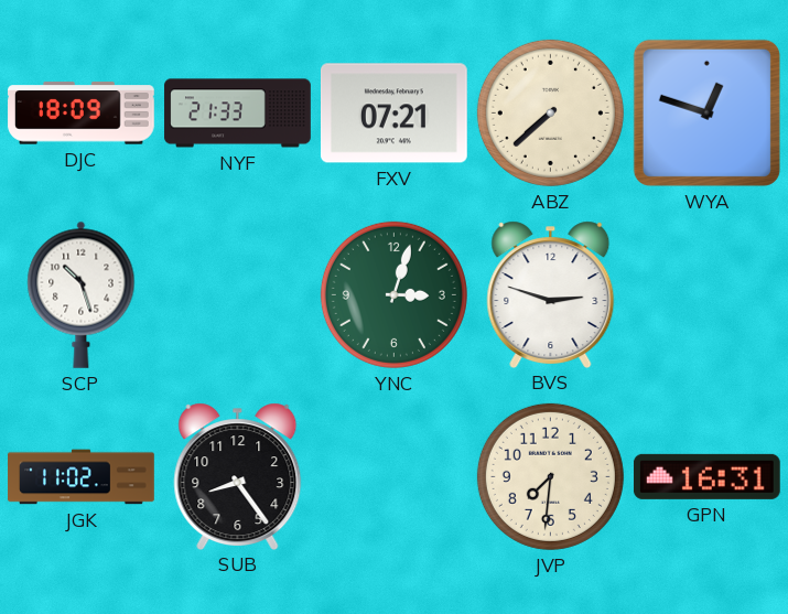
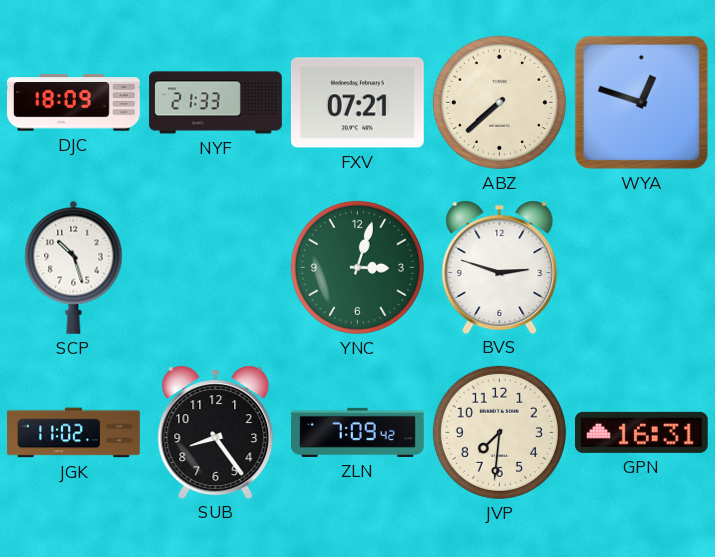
ZLN: none -> 7:09
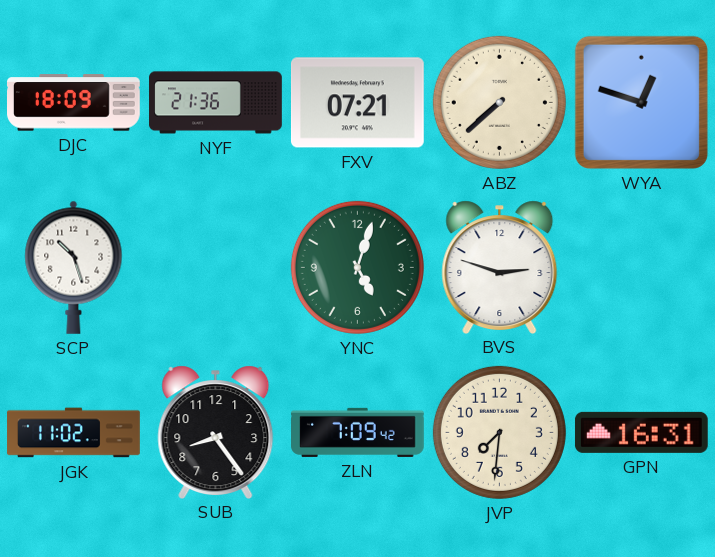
NYF: 21:33 -> 21:36
YNC: 3:03 -> 5:03
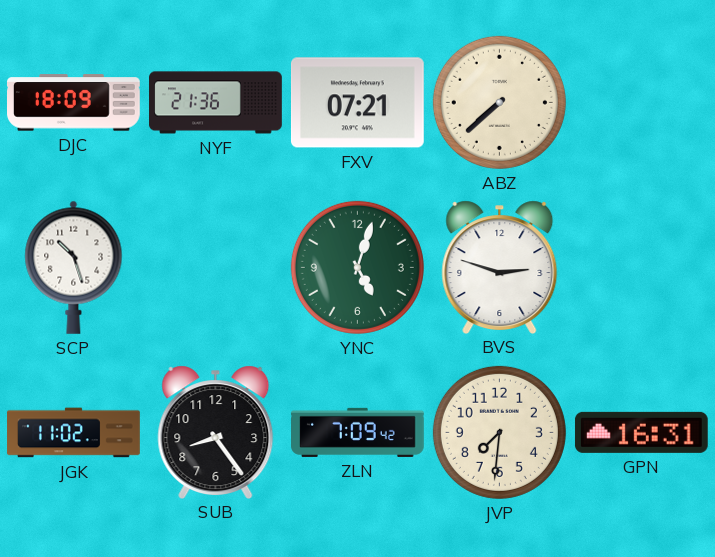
WYA: 12:48 -> none
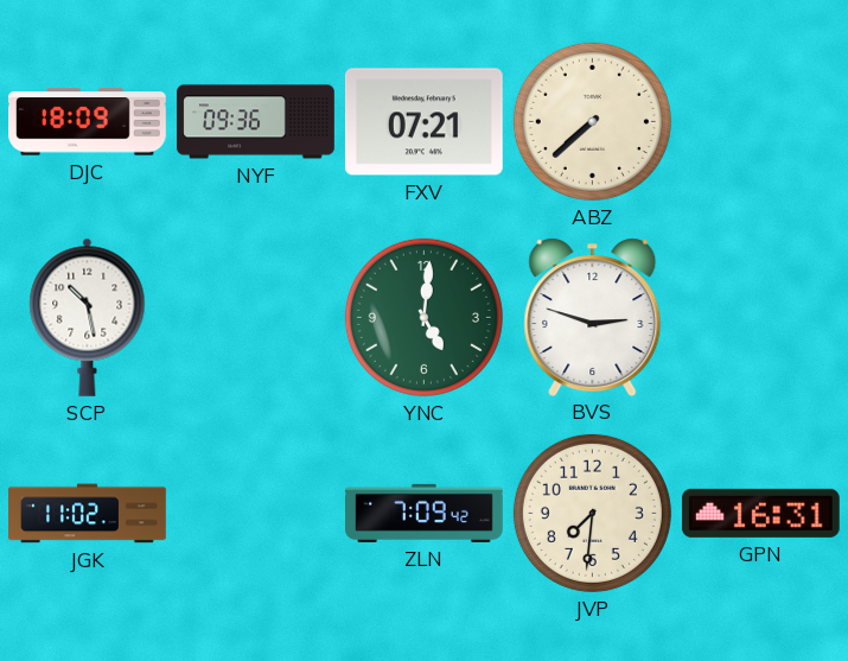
NYF: 21:36 -> 09:36
SCP: 10:27 -> 10:28
YNC: 5:03 -> 5:01
SUB: 8:24 -> none
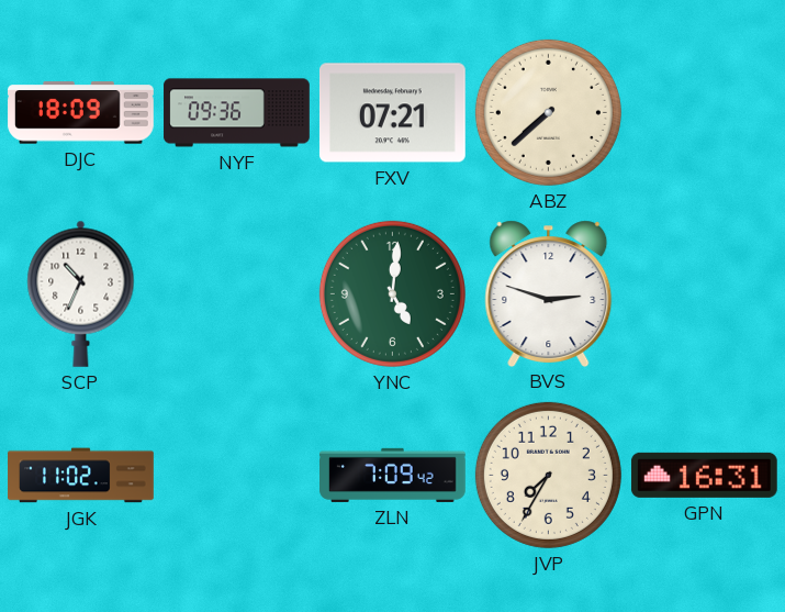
SCP: 10:28 -> 10:34
JVP: 7:31 -> 7:35
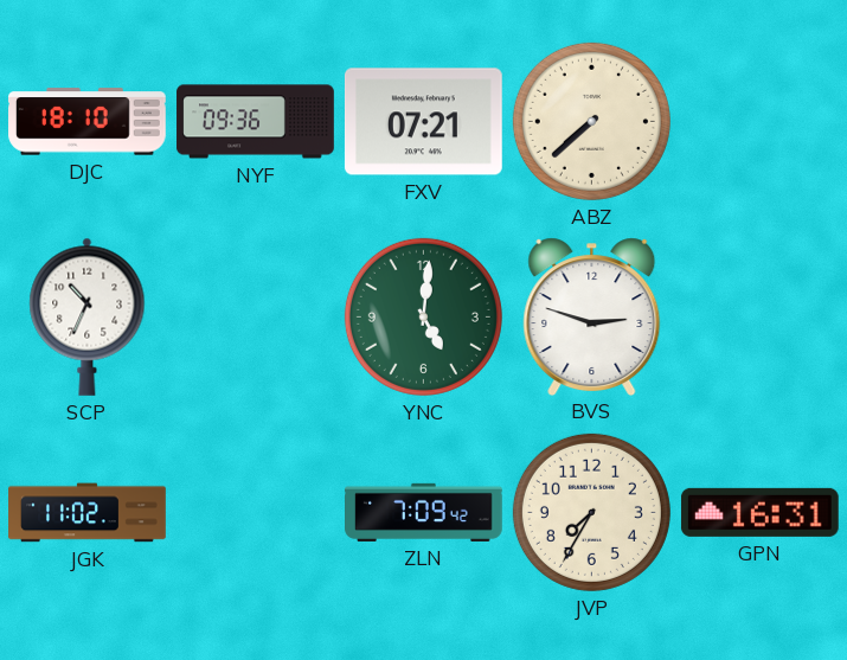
DJC: 18:09 -> 18:10
